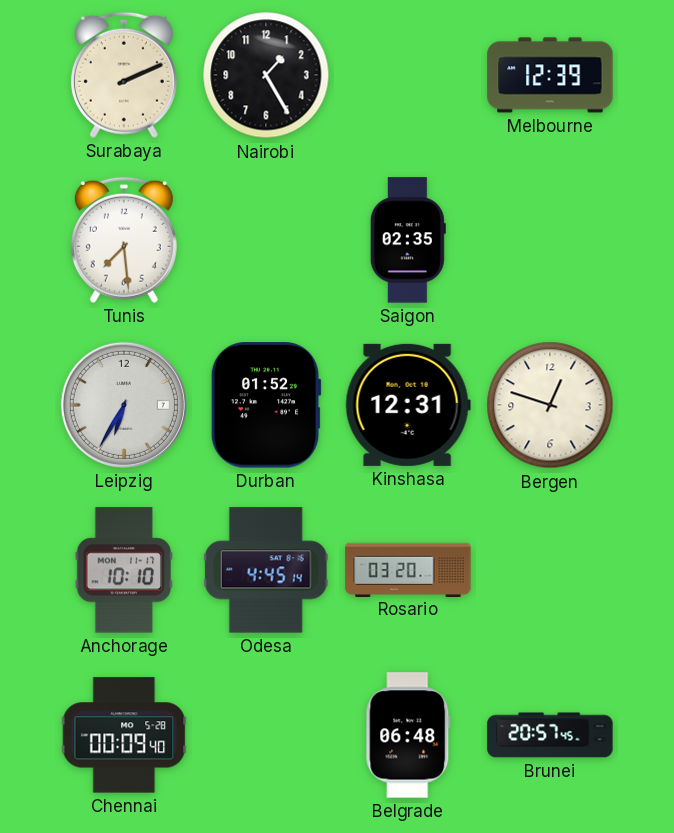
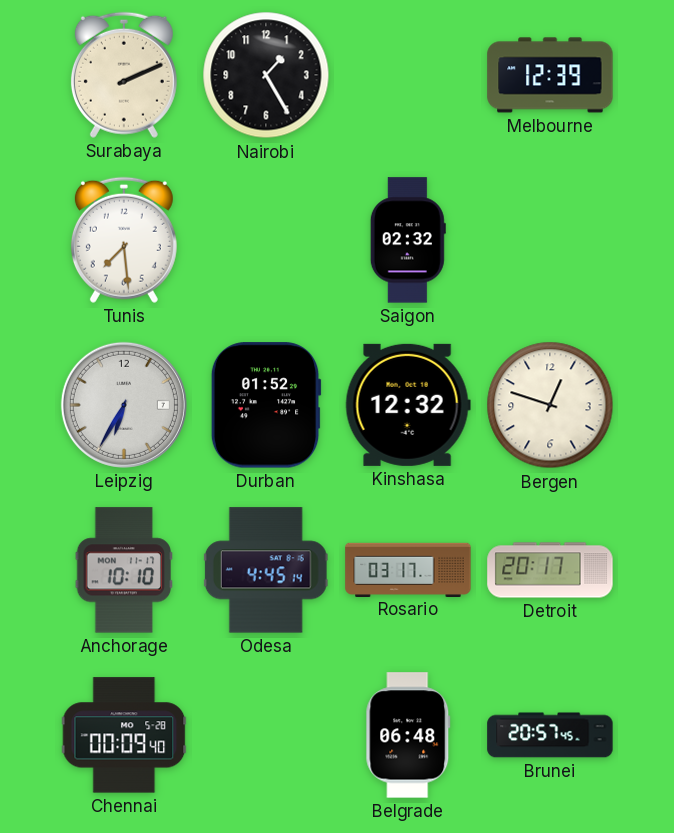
Saigon: 02:35 -> 02:32
Kinshasa: 12:31 -> 12:32
Rosario: 03:20 -> 03:17
Detroit: none -> 20:17
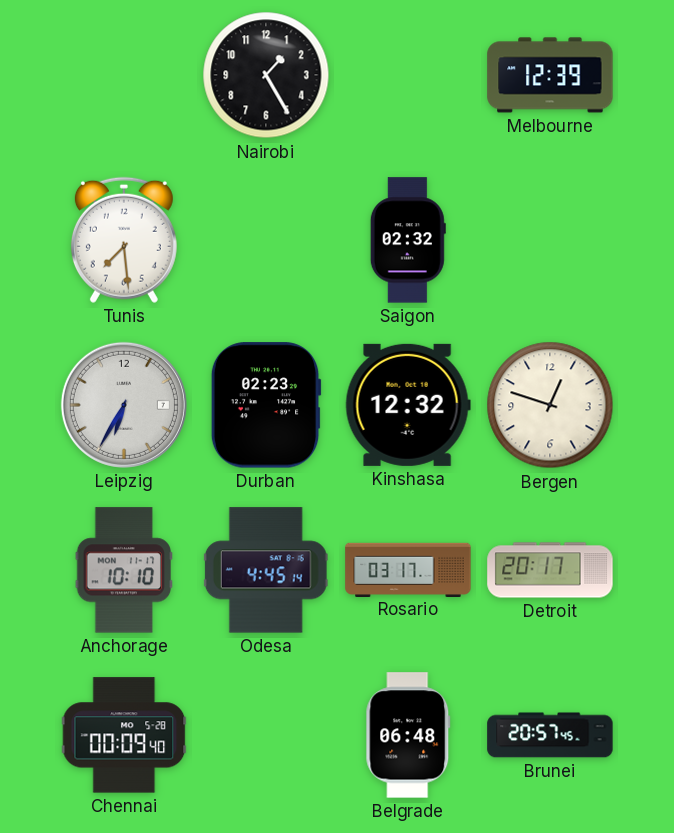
Surabaya: 2:11 -> none
Durban: 01:52 -> 02:23
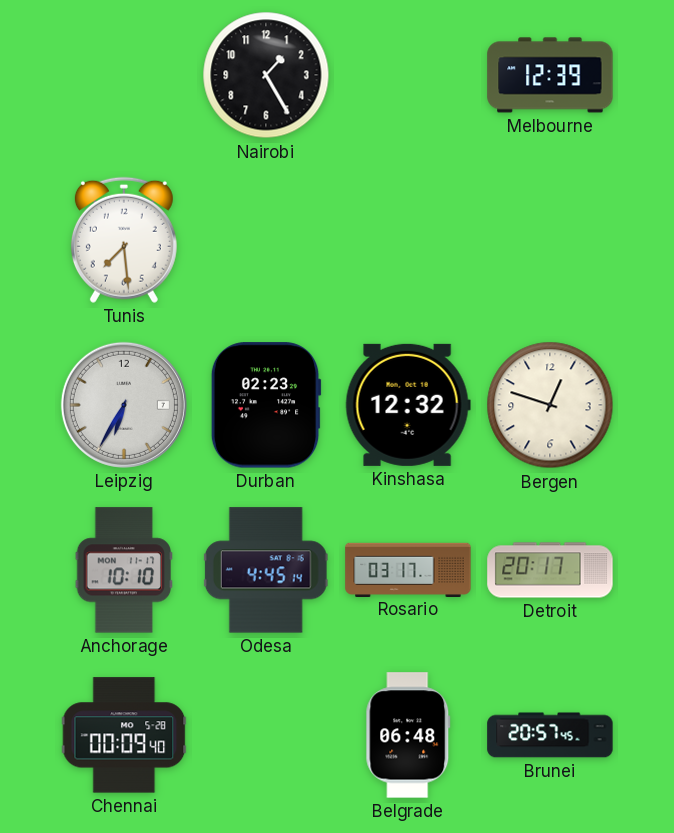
Saigon: 02:32 -> none
